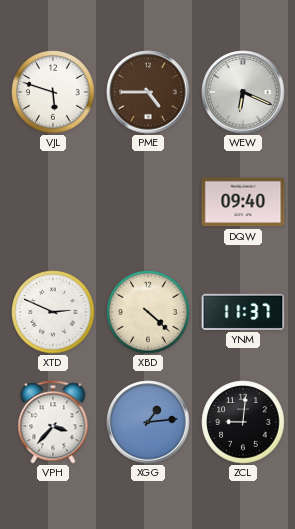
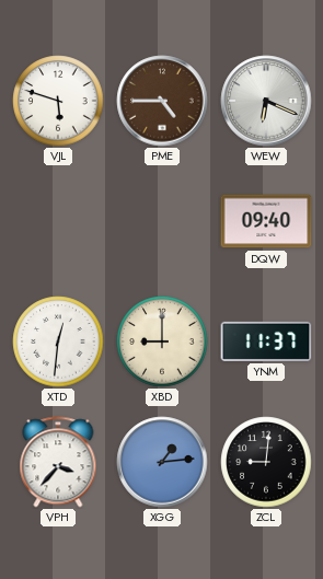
XTD: 2:49 -> 12:31
XBD: 4:22 -> 9:00
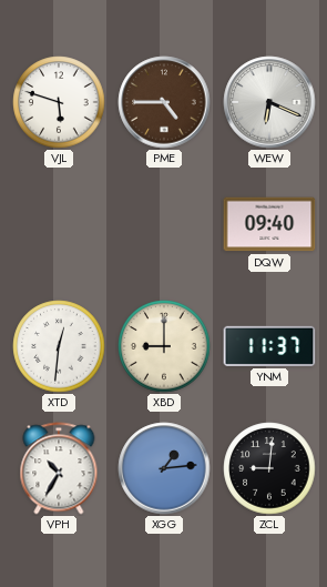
VPH: 3:37 -> 10:35
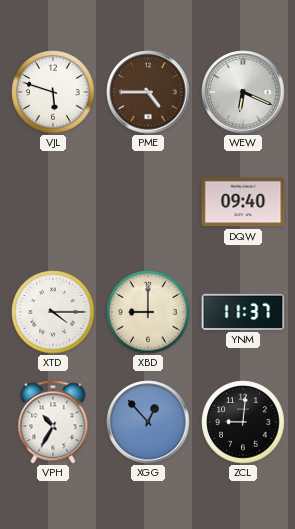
XTD: 12:31 -> 4:15
XGG: 1:14 -> 12:53
